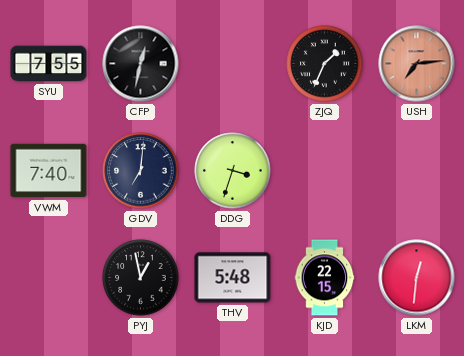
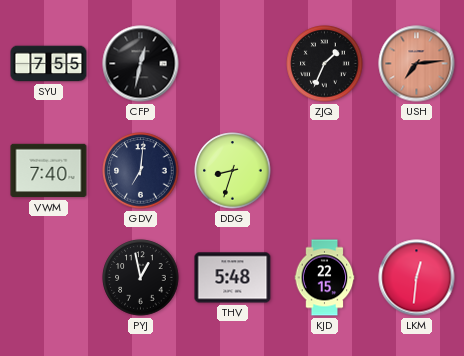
DDG: 3:33 -> 8:33
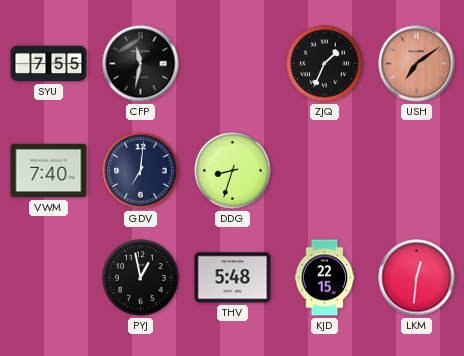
CFP: 12:32 -> 11:32
USH: 7:14 -> 7:09
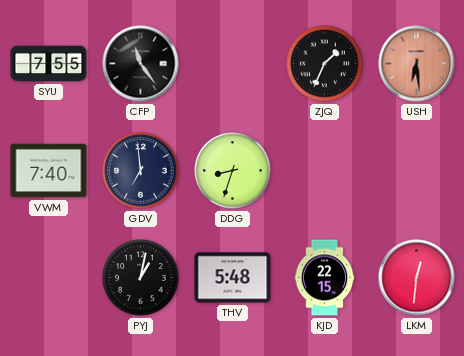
CFP: 11:32 -> 11:24
USH: 7:09 -> 6:29
GDV: 7:01 -> 6:59
PYJ: 12:58 -> 1:02
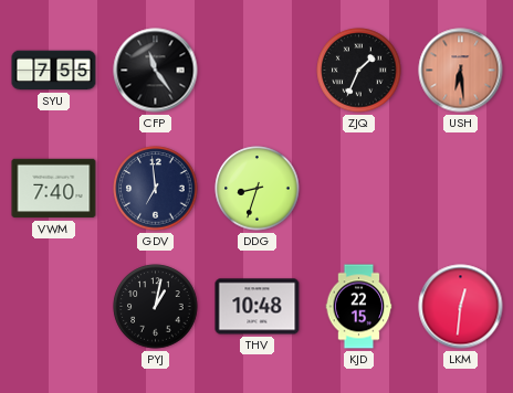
THV: 5:48 -> 10:48
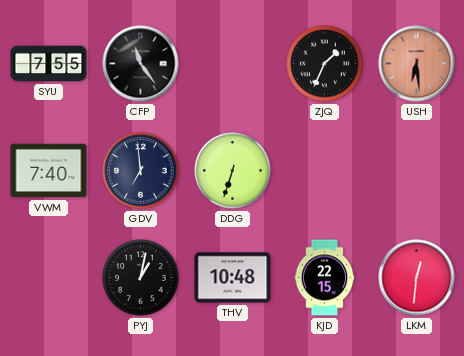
DDG: 8:33 -> 6:33
